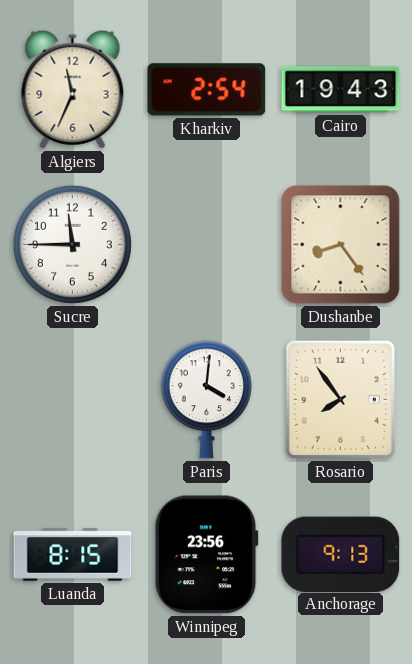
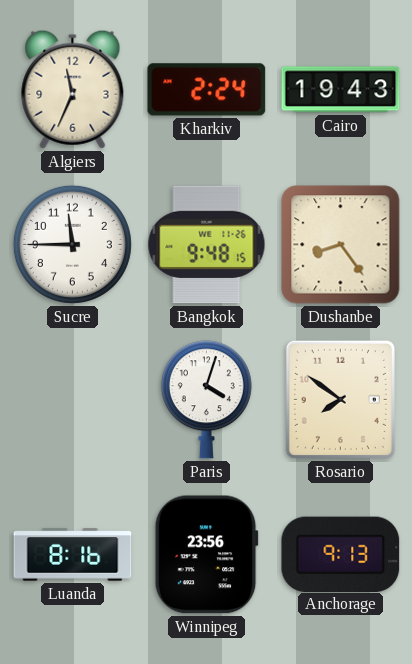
Kharkiv: 2:54 -> 2:24
Bangkok: none -> 9:48
Paris: 4:01 -> 4:03
Rosario: 7:54 -> 7:51
Luanda: 8:15 -> 8:16
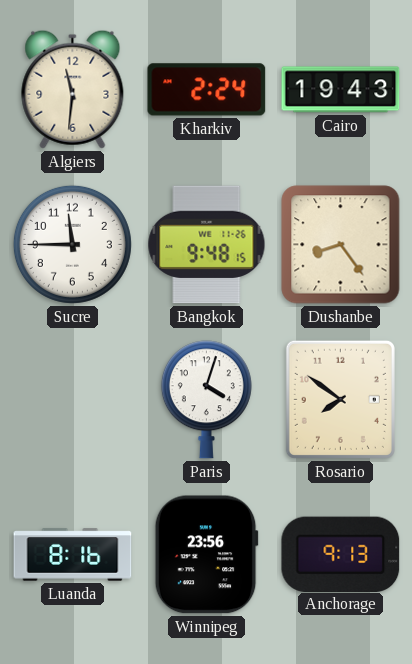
Algiers: 11:34 -> 11:31
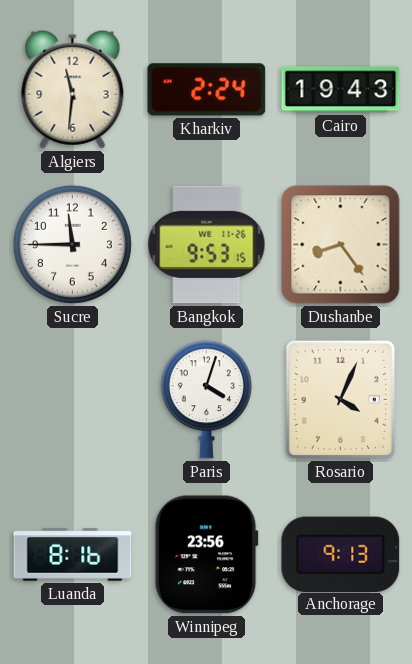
Bangkok: 9:48 -> 9:53
Rosario: 7:51 -> 4:04
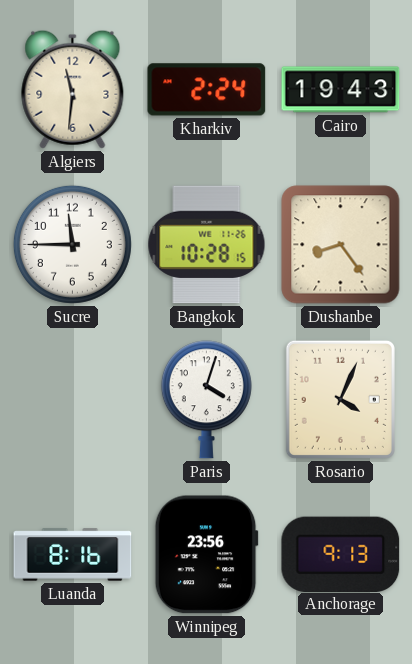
Bangkok: 9:53 -> 10:28
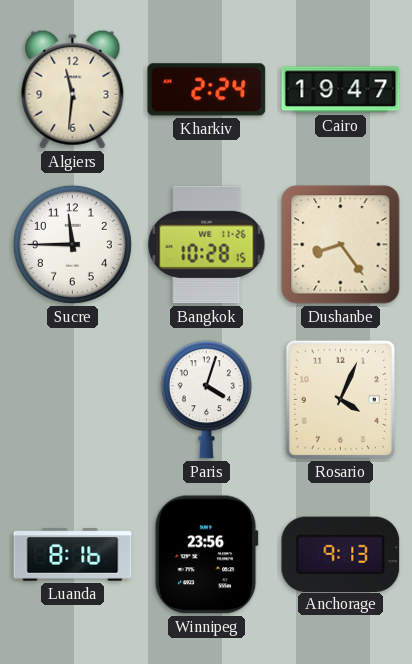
Cairo: 19:43 -> 19:47
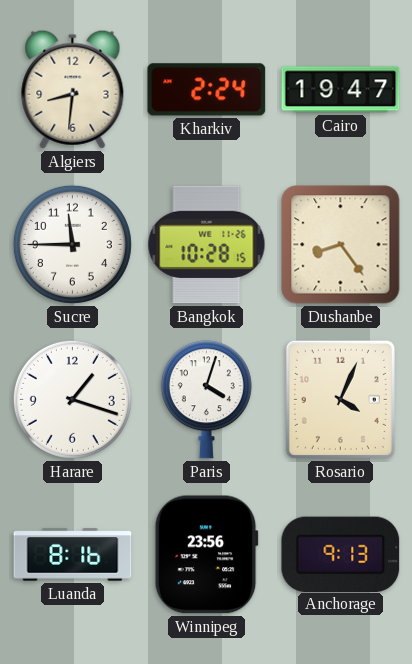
Algiers: 11:31 -> 8:31
Harare: none -> 1:18
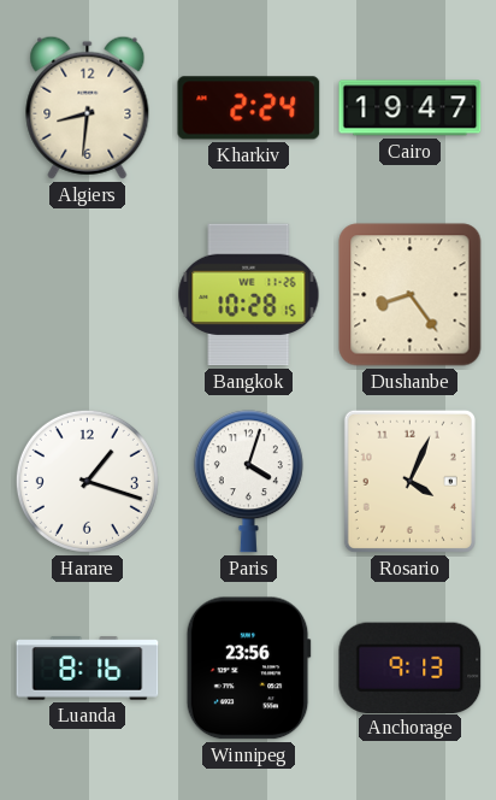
Sucre: 11:45 -> none
